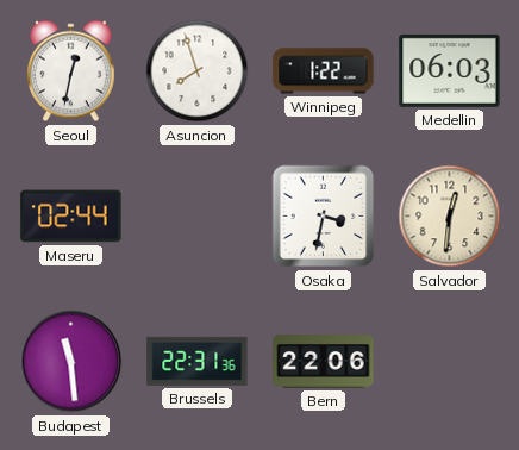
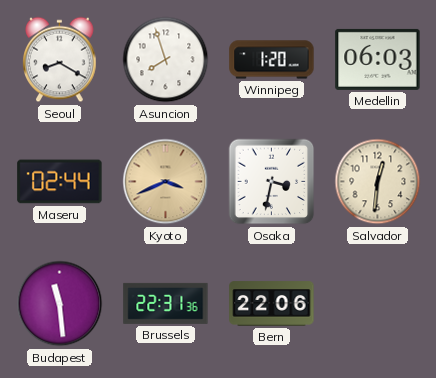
Seoul: 12:32 -> 8:20
Winnipeg: 1:22 -> 1:20
Kyoto: none -> 3:41
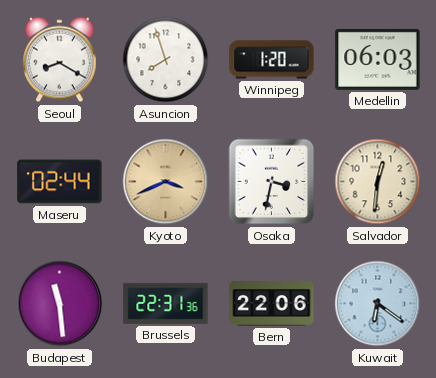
Kuwait: none -> 6:21
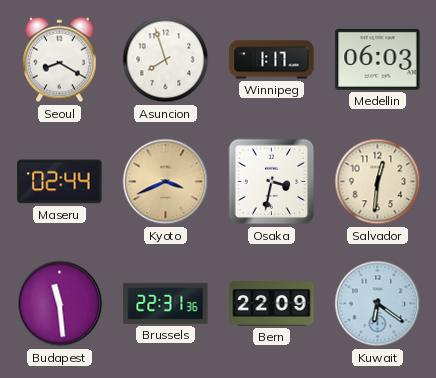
Winnipeg: 1:20 -> 1:17
Bern: 22:06 -> 22:09
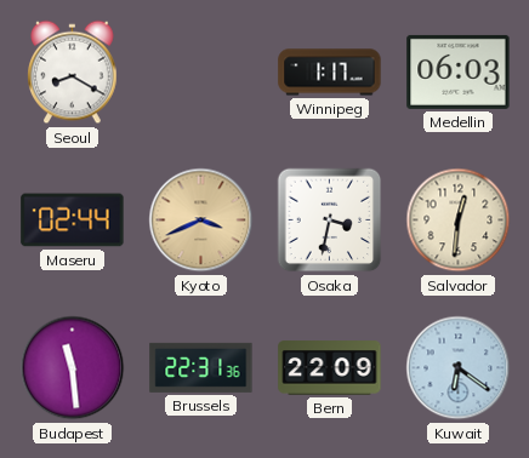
Asuncion: 7:57 -> none
